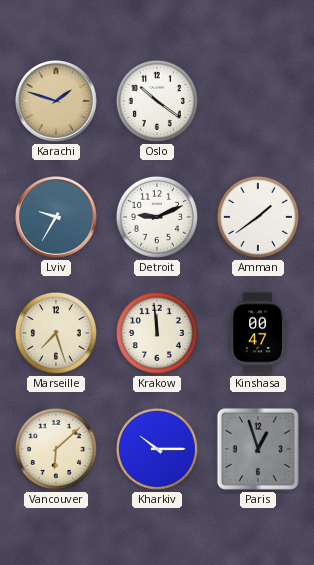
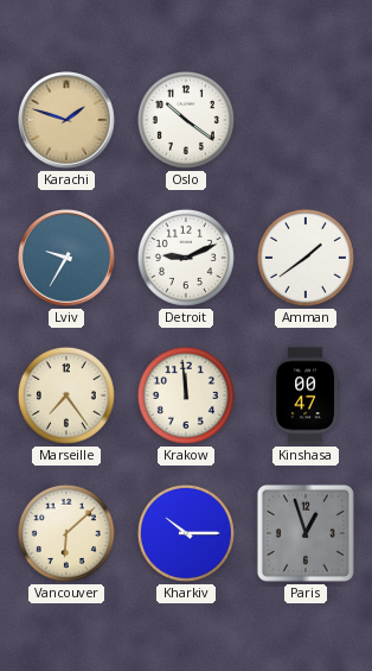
Marseille: 7:27 -> 7:24
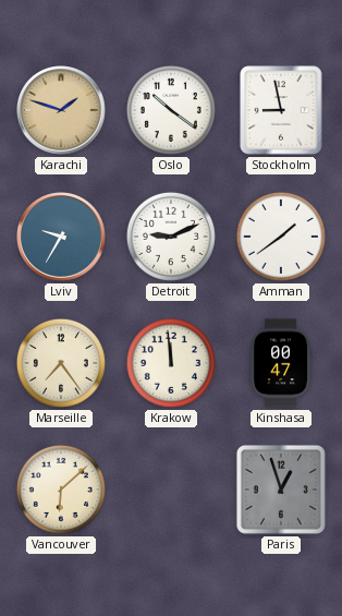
Stockholm: none -> 8:58
Kharkiv: 10:15 -> none
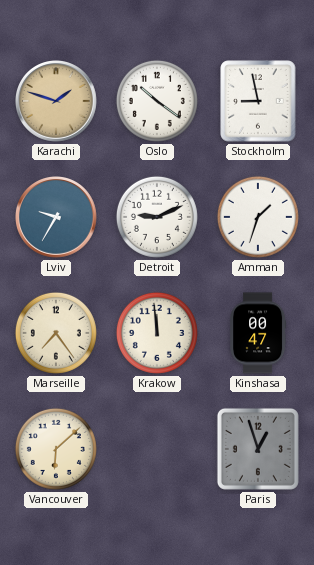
Amman: 1:39 -> 1:33
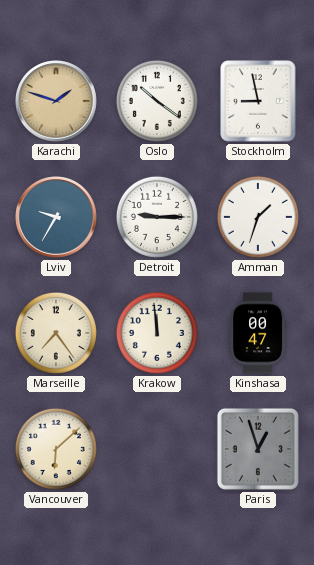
Detroit: 9:11 -> 9:15
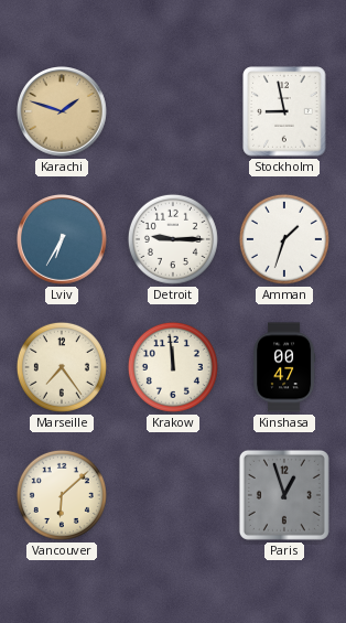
Oslo: 10:21 -> none
Lviv: 9:35 -> 6:35
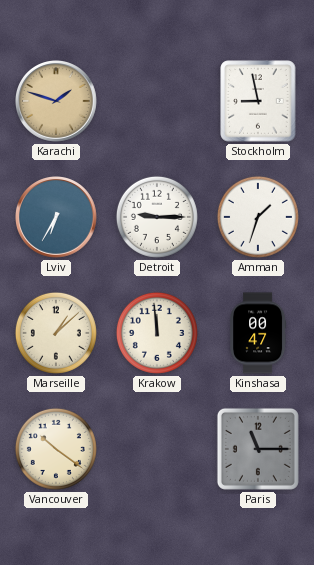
Marseille: 7:24 -> 1:08
Vancouver: 6:08 -> 10:21
Paris: 12:57 -> 11:15
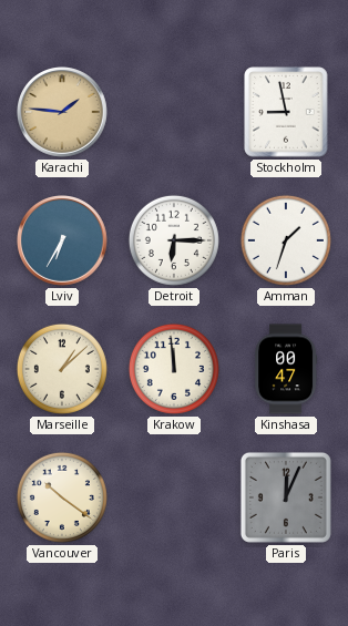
Karachi: 1:48 -> 1:46
Detroit: 9:15 -> 6:15
Paris: 11:15 -> 12:04
